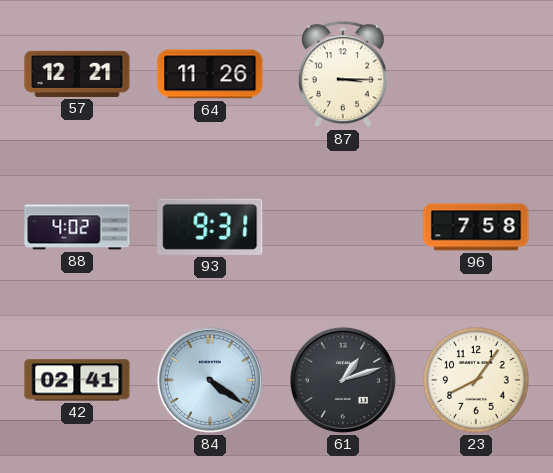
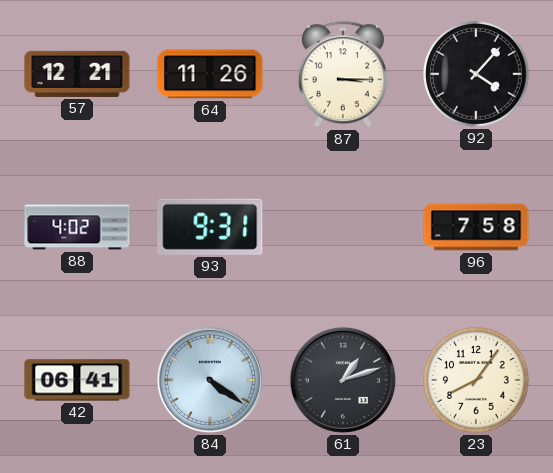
92: none -> 4:07
42: 02:41 -> 06:41
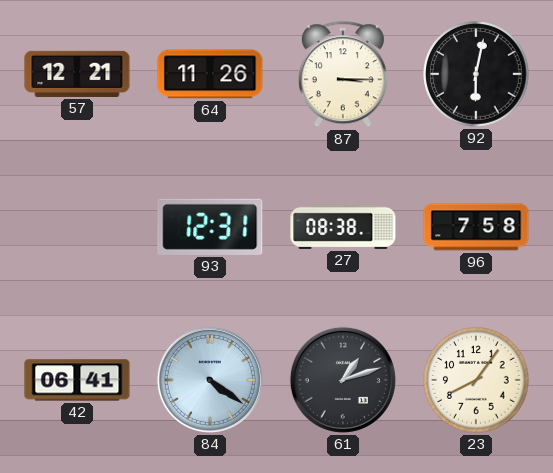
92: 4:07 -> 6:02
88: 4:02 -> none
93: 9:31 -> 12:31
27: none -> 08:38
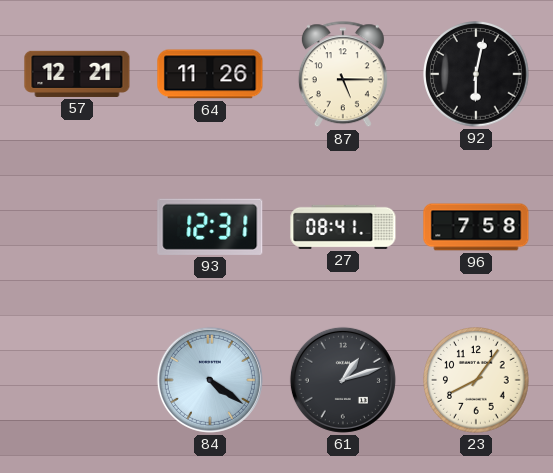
87: 3:15 -> 5:15
27: 08:38 -> 08:41
42: 06:41 -> none
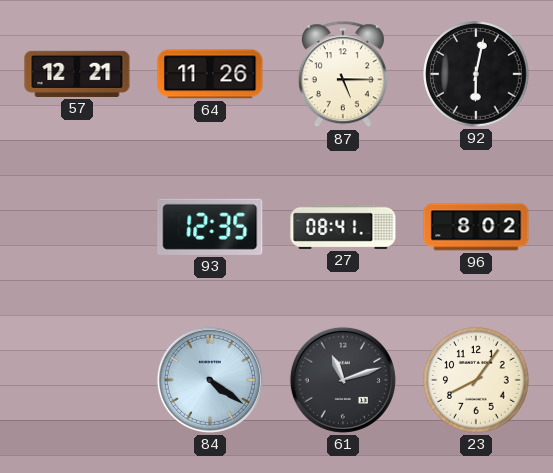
93: 12:31 -> 12:35
96: 7:58 -> 8:02
61: 1:12 -> 11:12
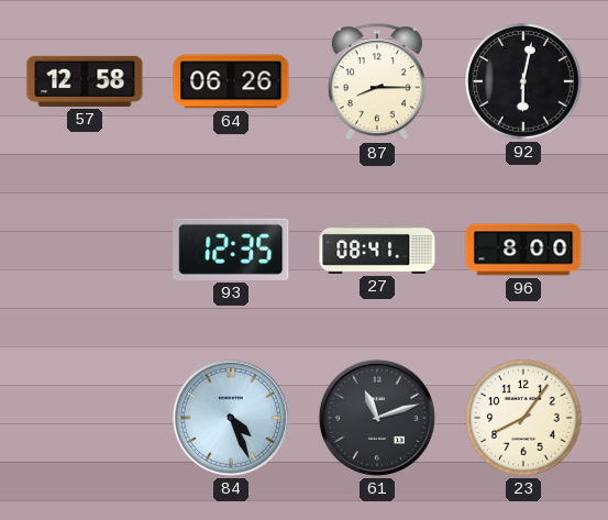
57: 12:21 -> 12:58
64: 11:26 -> 06:26
87: 5:15 -> 8:15
96: 8:02 -> 8:00
84: 4:21 -> 4:26
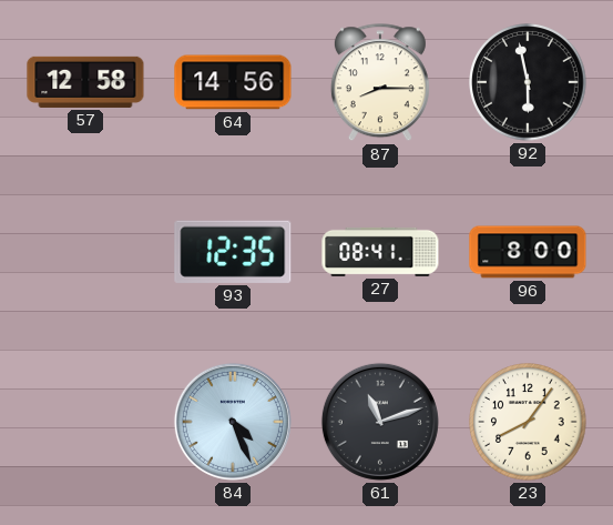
64: 06:26 -> 14:56
92: 6:02 -> 5:58
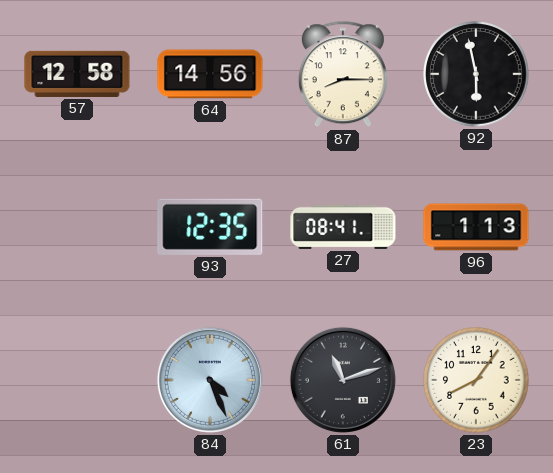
96: 8:00 -> 1:13
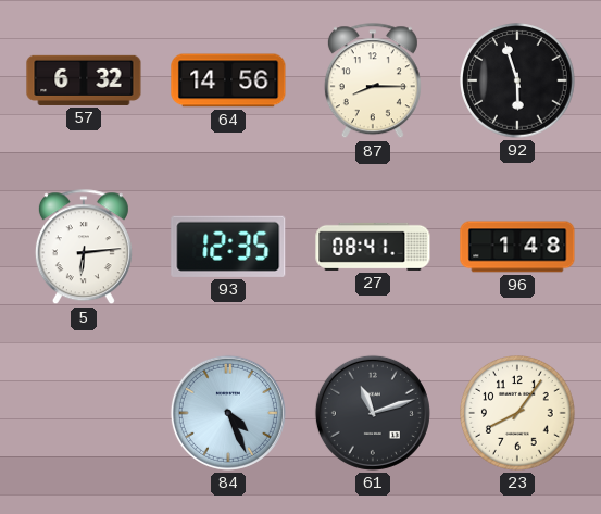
57: 12:58 -> 6:32
92: 5:58 -> 5:57
5: none -> 6:14
96: 1:13 -> 1:48
